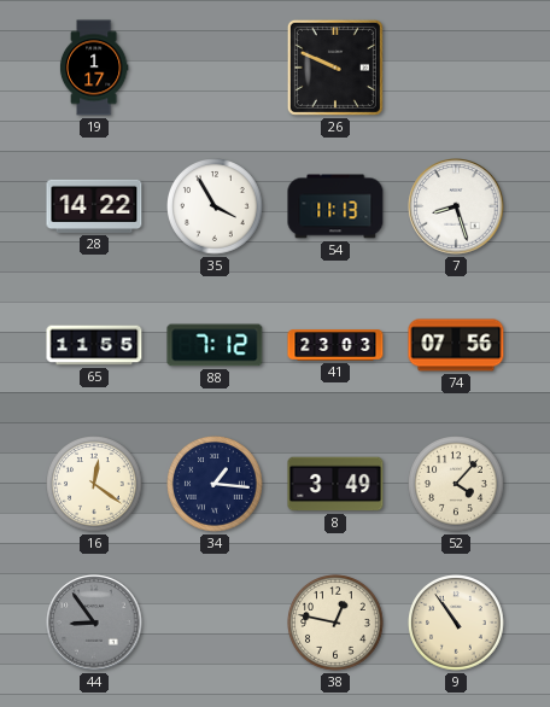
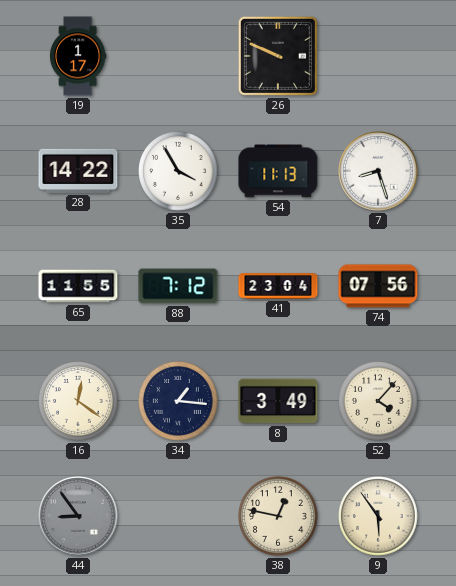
41: 23:03 -> 23:04
9: 10:54 -> 5:54
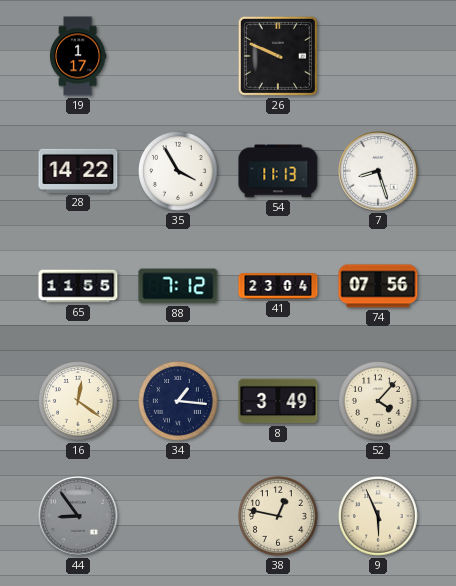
9: 5:54 -> 5:56
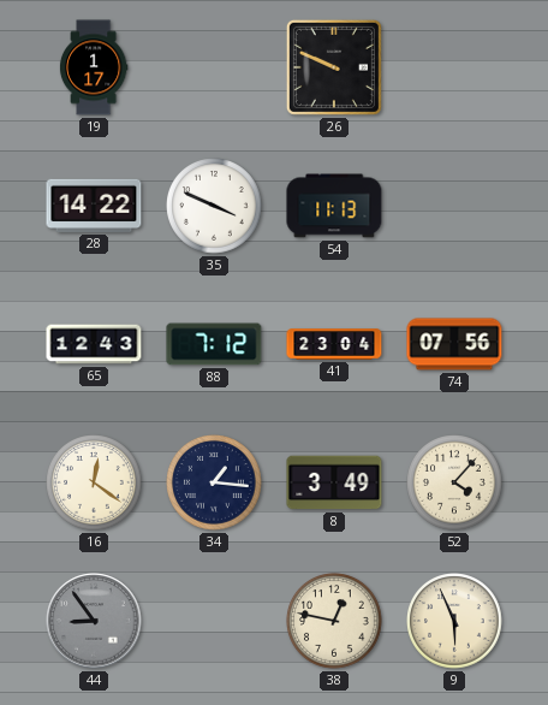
35: 3:55 -> 3:49
7: 8:27 -> none
65: 11:55 -> 12:43
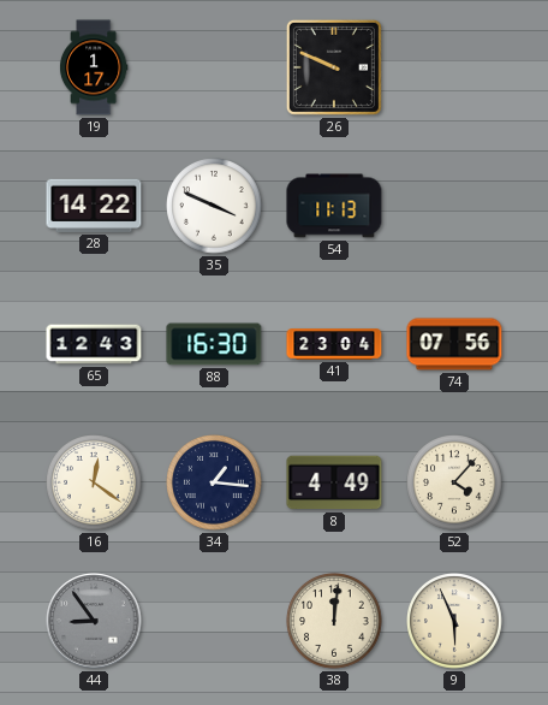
88: 7:12 -> 16:30
8: 3:49 -> 4:49
38: 12:47 -> 12:01
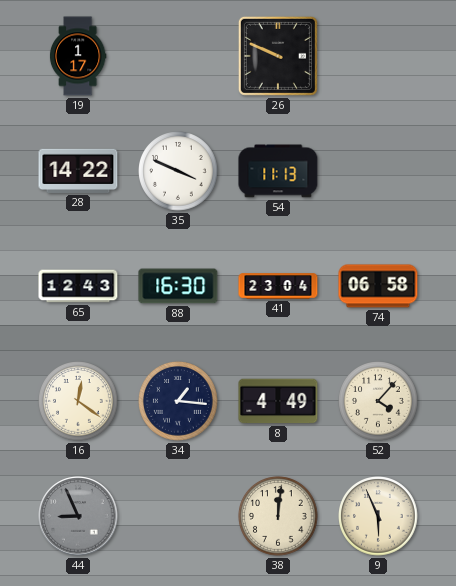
74: 07:56 -> 06:58
44: 8:54 -> 8:56
